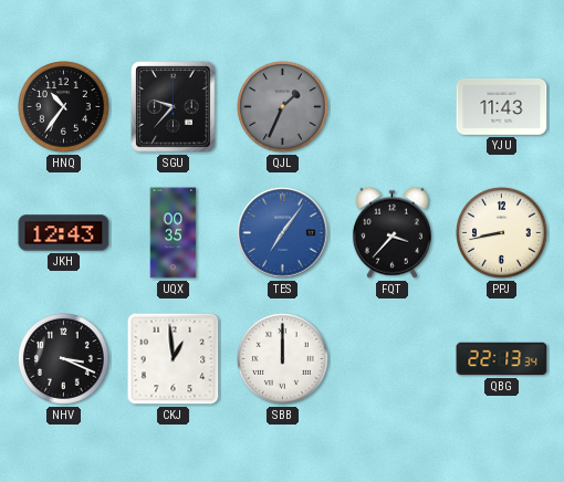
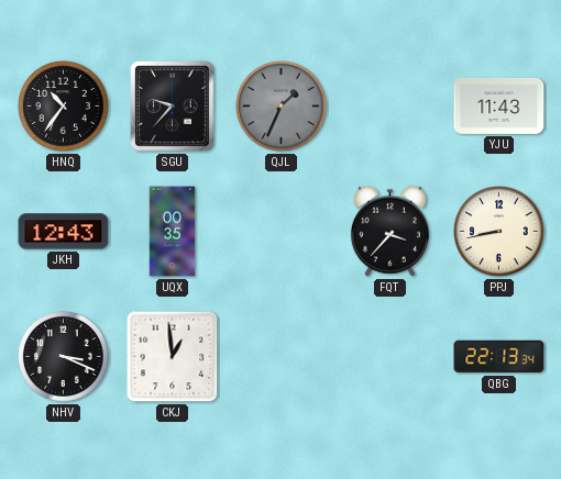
TES: 7:06 -> none
SBB: 12:00 -> none
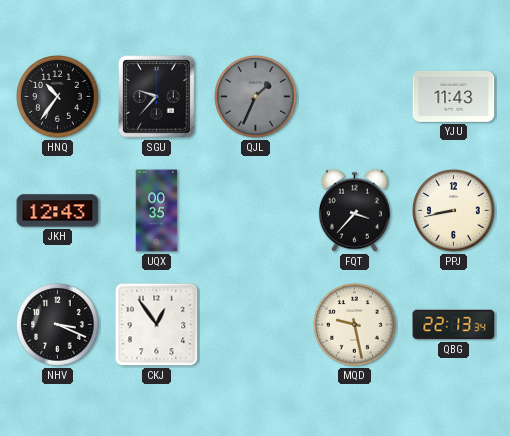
CKJ: 12:59 -> 12:54
MQD: none -> 9:28
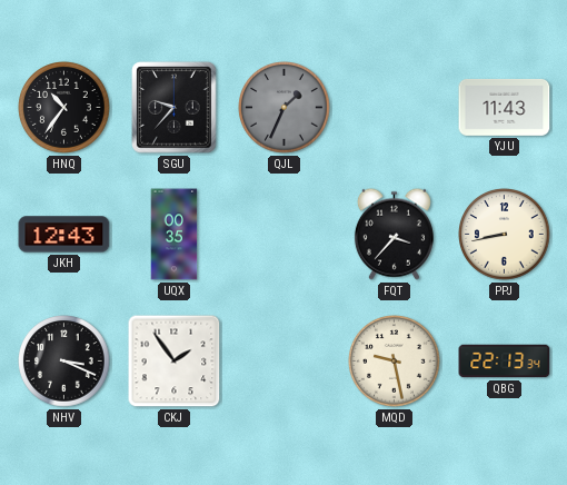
CKJ: 12:54 -> 1:54
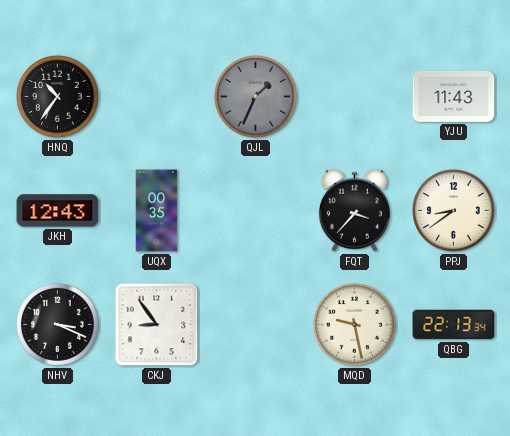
SGU: 9:37 -> none
PPJ: 8:43 -> 8:39
CKJ: 1:54 -> 8:54
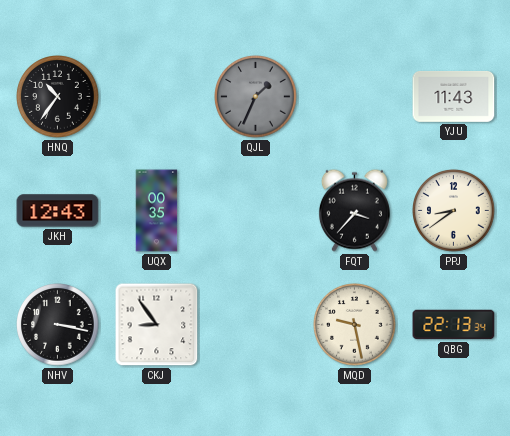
NHV: 3:19 -> 3:17
